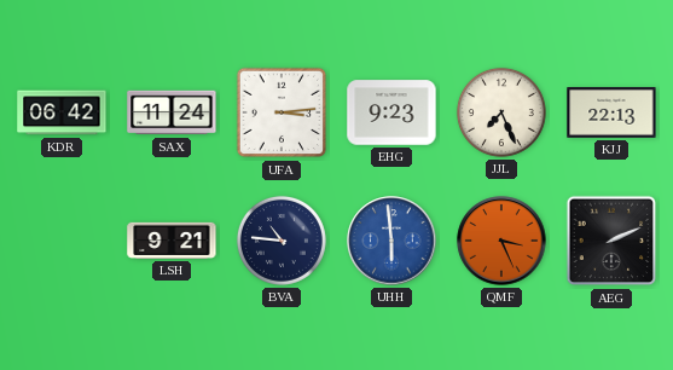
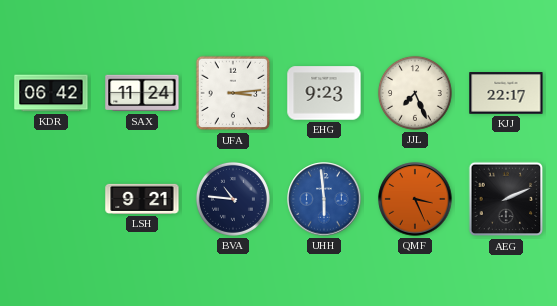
KJJ: 22:13 -> 22:17
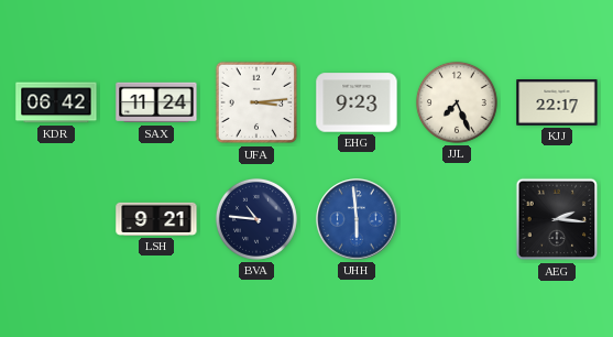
QMF: 3:26 -> none
AEG: 2:11 -> 2:16
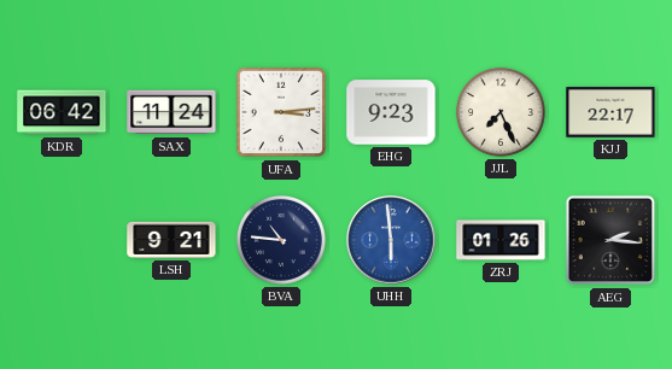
ZRJ: none -> 01:26
